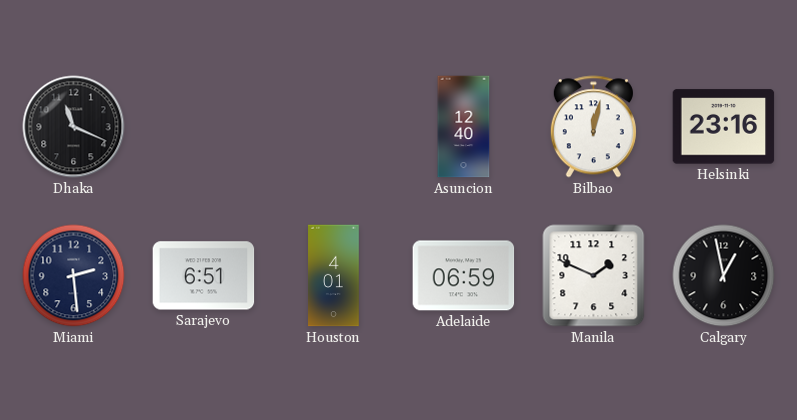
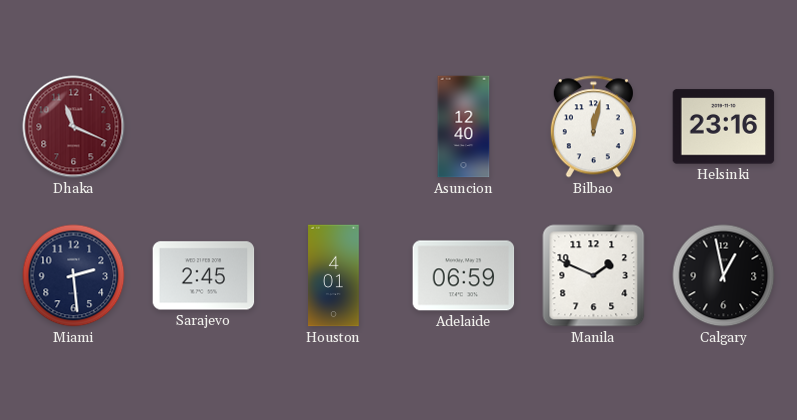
Dhaka dial: black -> burgundy
Sarajevo: 6:51 -> 2:45
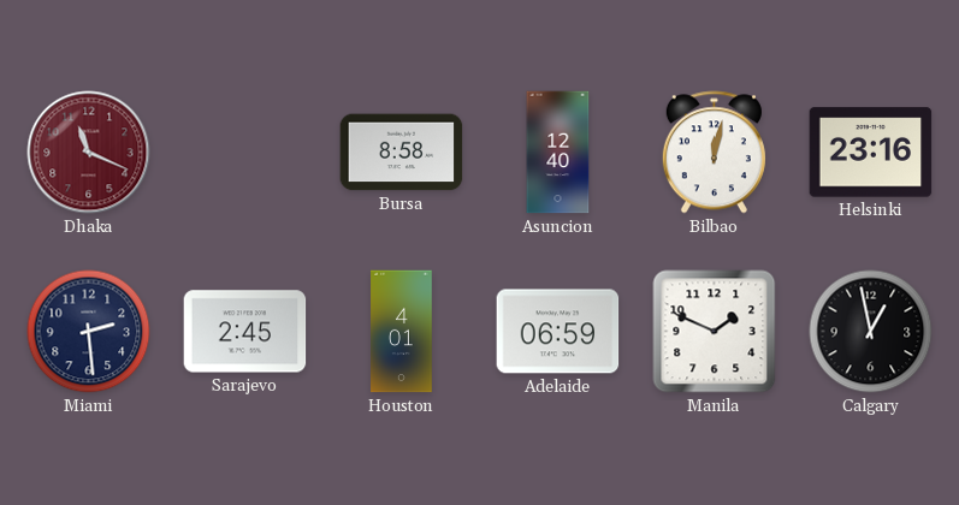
Bursa: none -> 8:58
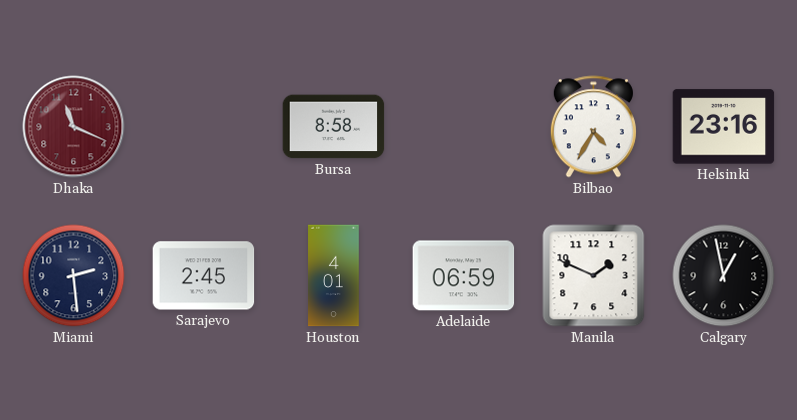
Asuncion: 12:40 -> none
Bilbao: 12:02 -> 4:35
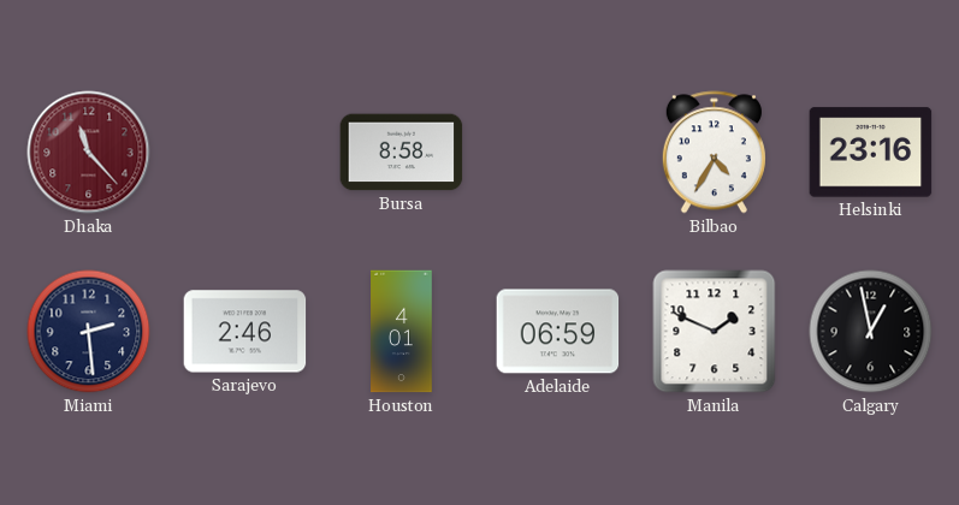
Dhaka: 11:19 -> 11:23
Sarajevo: 2:45 -> 2:46
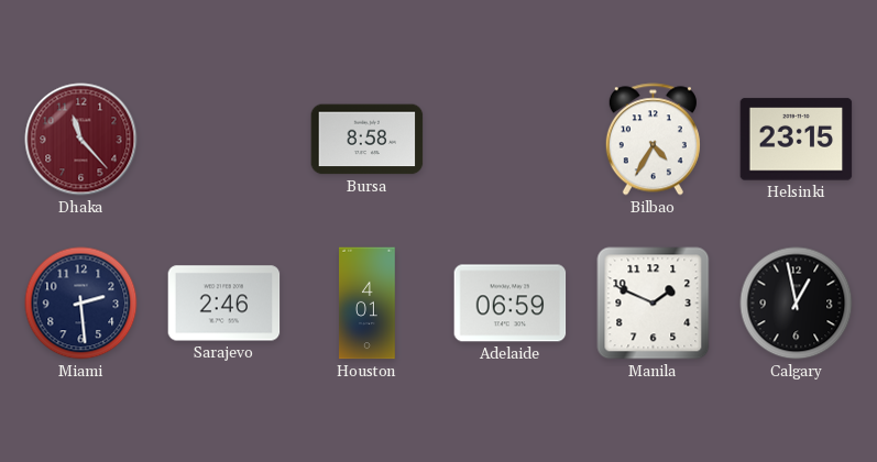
Helsinki: 23:16 -> 23:15
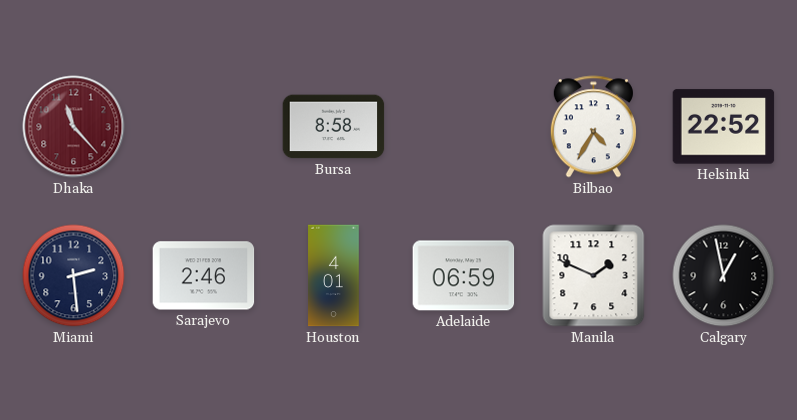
Helsinki: 23:15 -> 22:52
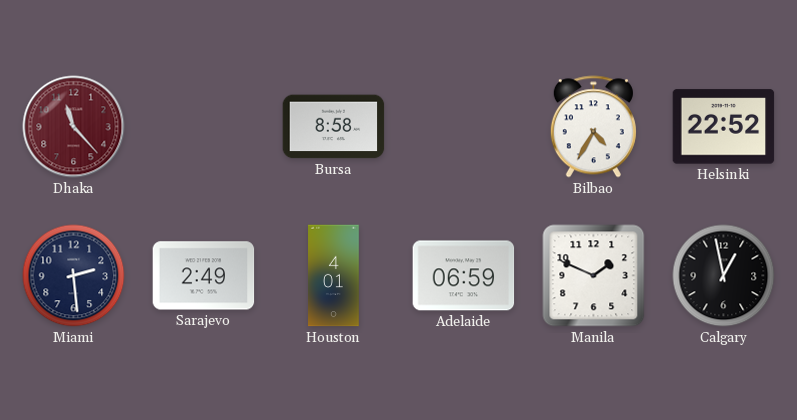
Sarajevo: 2:46 -> 2:49
